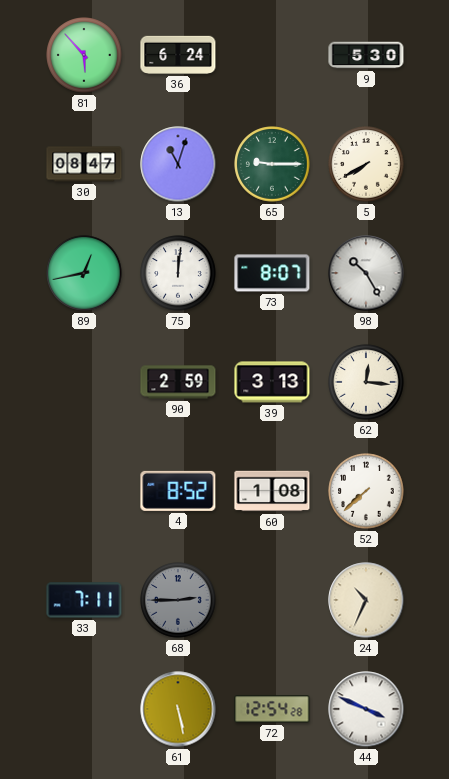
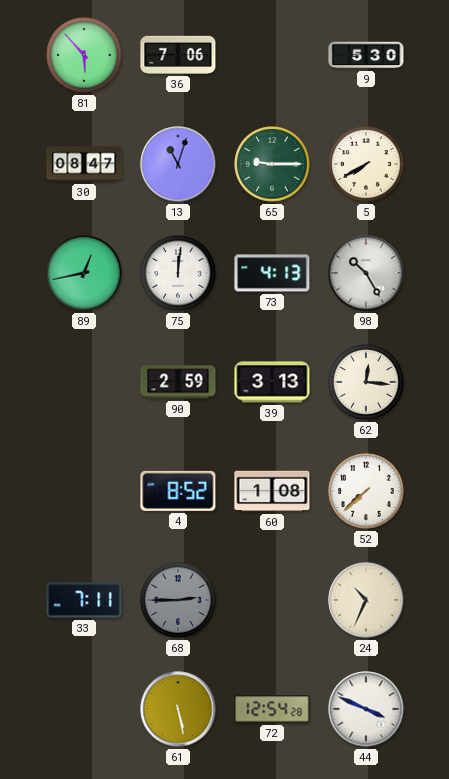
36: 6:24 -> 7:06
73: 8:07 -> 4:13
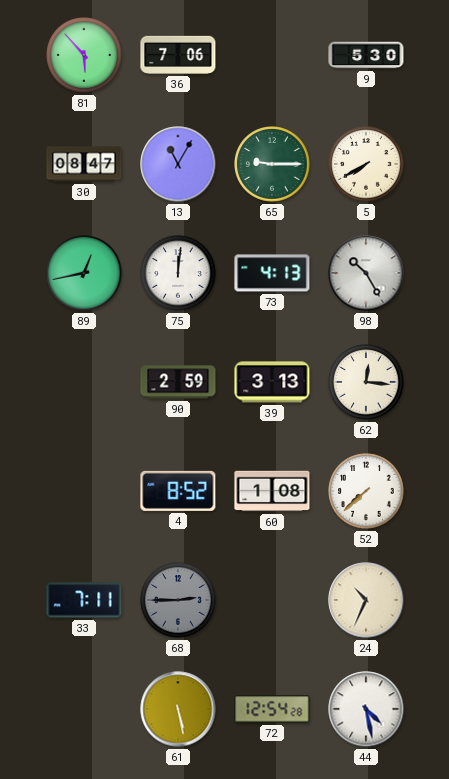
13: 11:03 -> 11:05
44: 3:49 -> 4:28
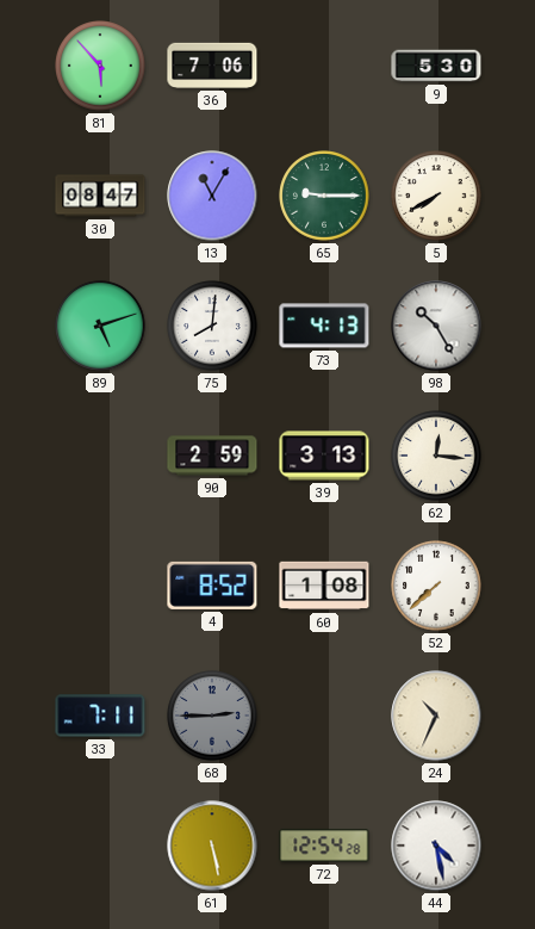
89: 12:43 -> 5:12
75: 12:01 -> 8:01
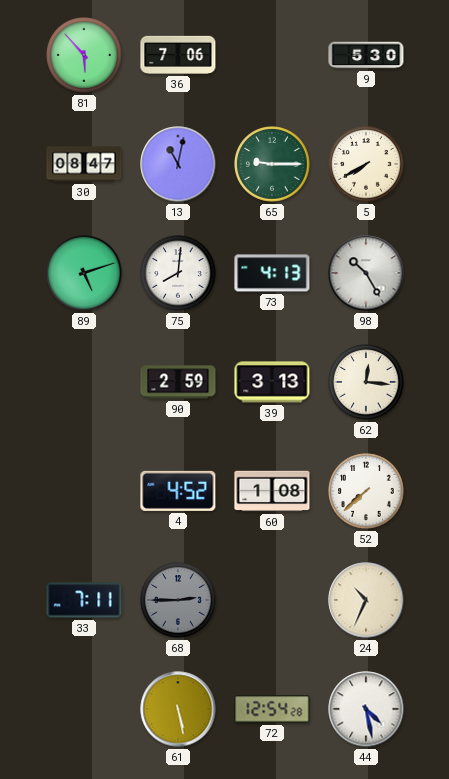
13: 11:05 -> 11:02
4: 8:52 -> 4:52
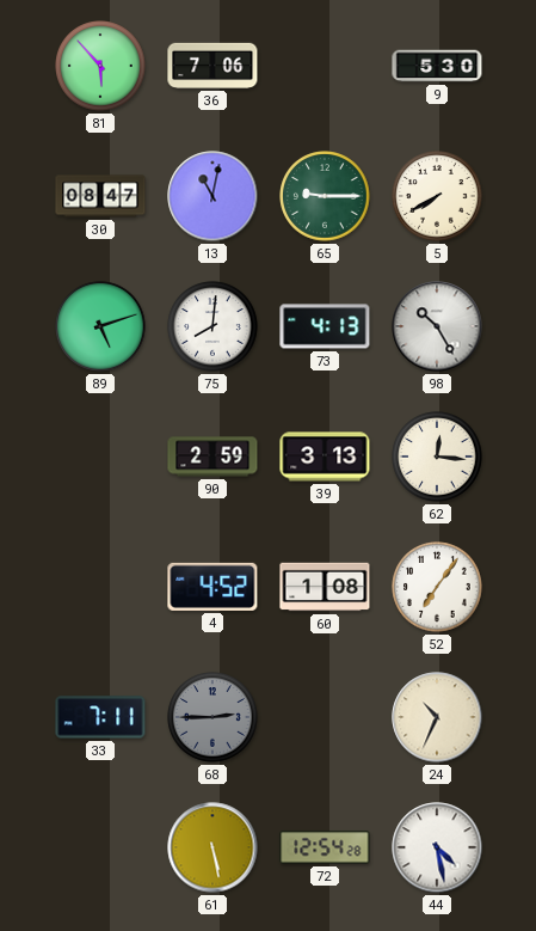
52: 7:38 -> 7:06
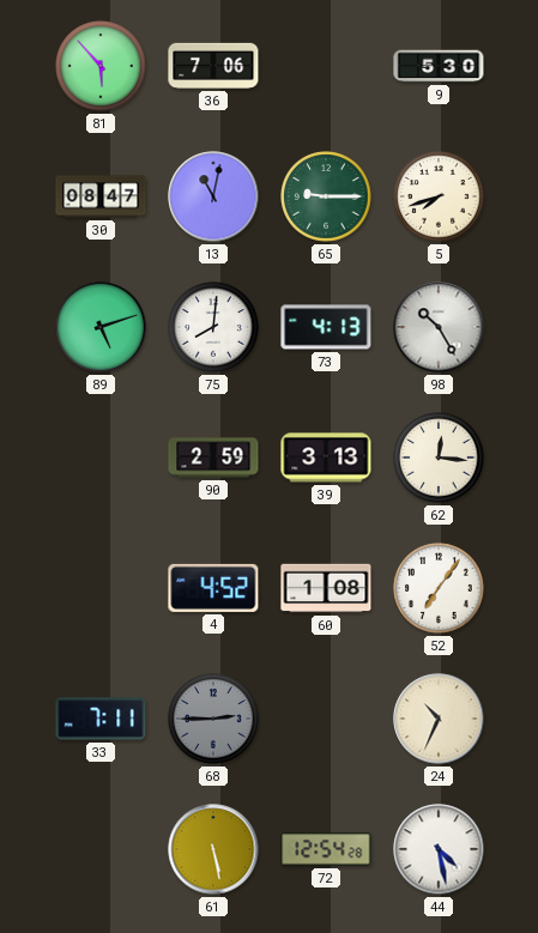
5: 7:40 -> 7:42
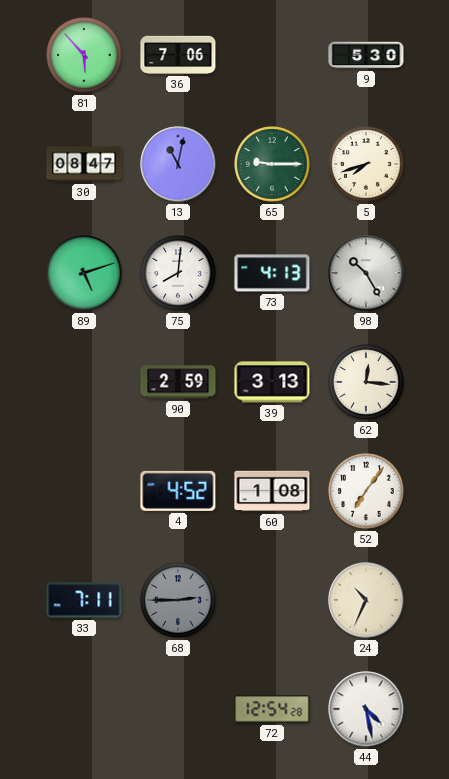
61: 5:28 -> none
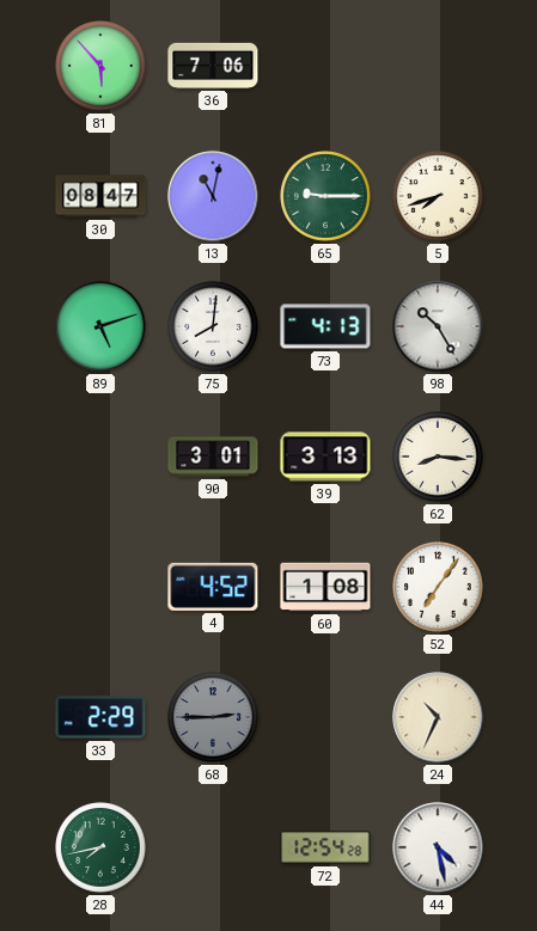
9: 5:30 -> none
90: 2:59 -> 3:01
62: 12:16 -> 8:16
33: 7:11 -> 2:29
28: none -> 7:43
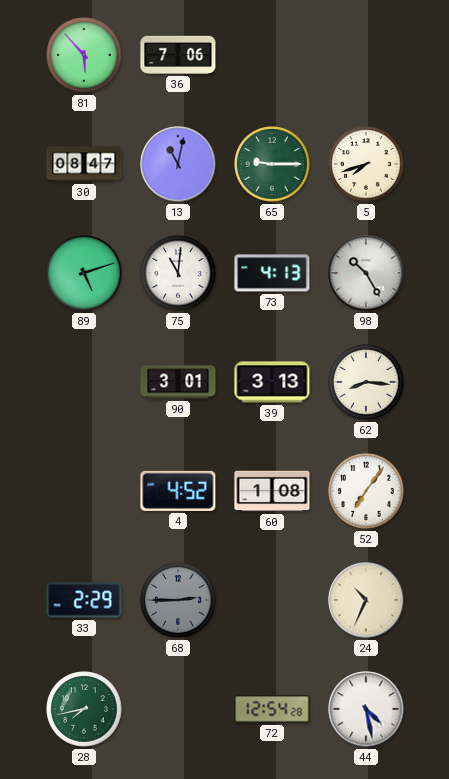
75: 8:01 -> 11:01
